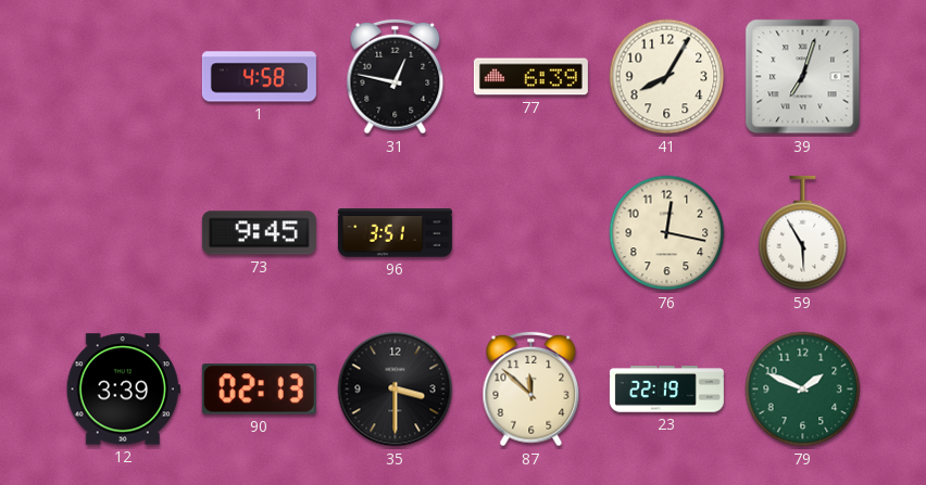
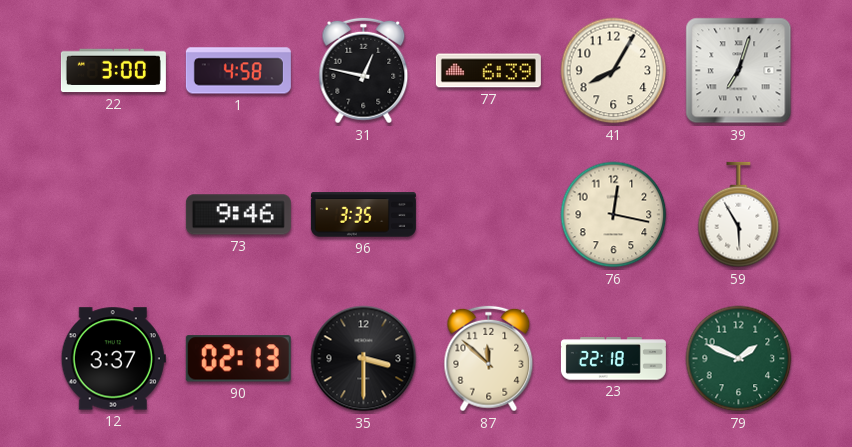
22: none -> 3:00
73: 9:45 -> 9:46
96: 3:51 -> 3:35
12: 3:39 -> 3:37
23: 22:19 -> 22:18
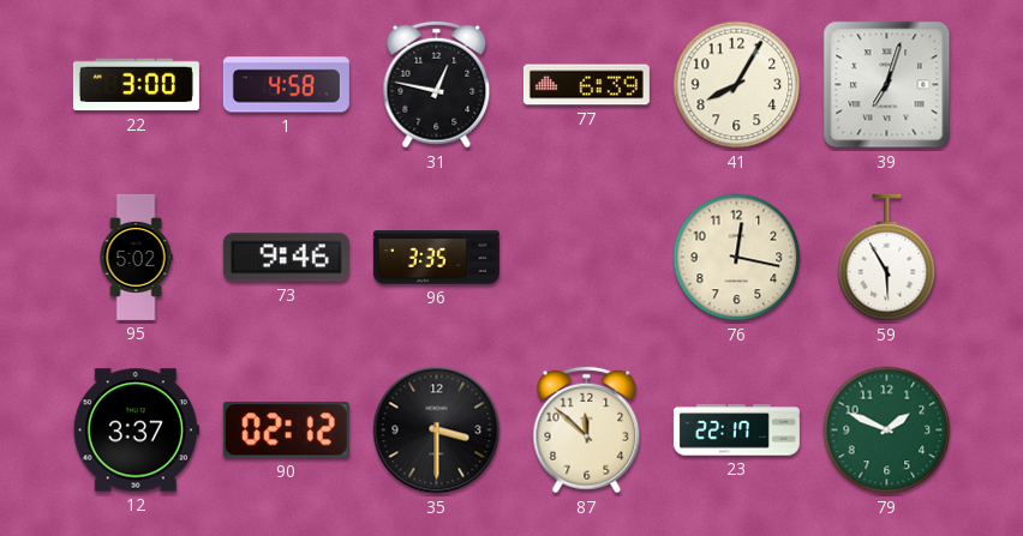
95: none -> 5:02
90: 02:13 -> 02:12
23: 22:18 -> 22:17
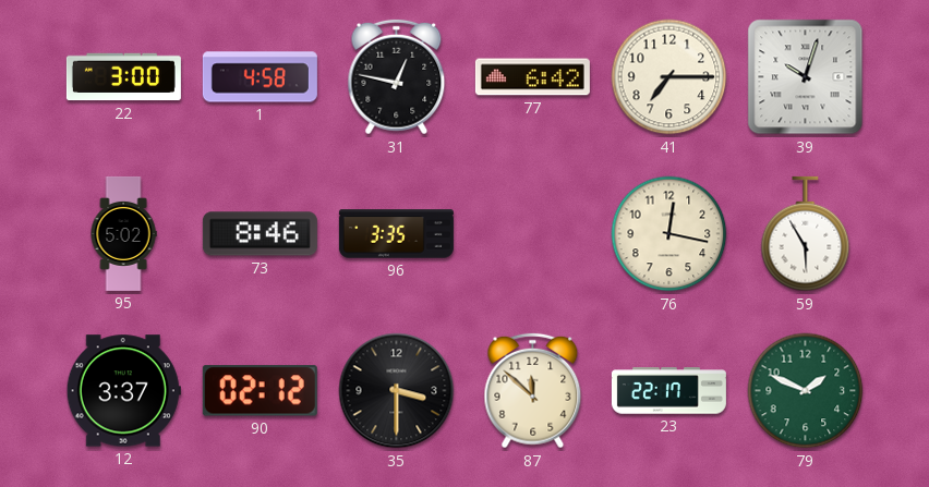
77: 6:39 -> 6:42
41: 8:05 -> 7:15
39: 7:03 -> 10:03
73: 9:46 -> 8:46
